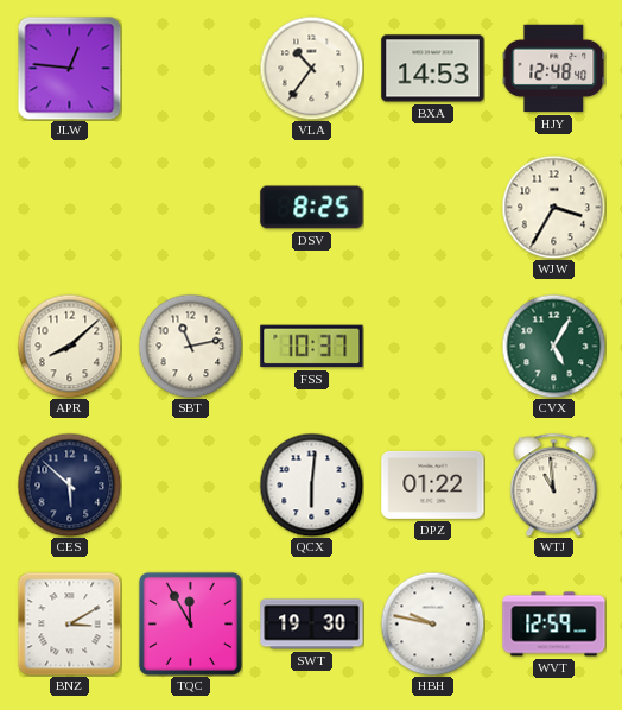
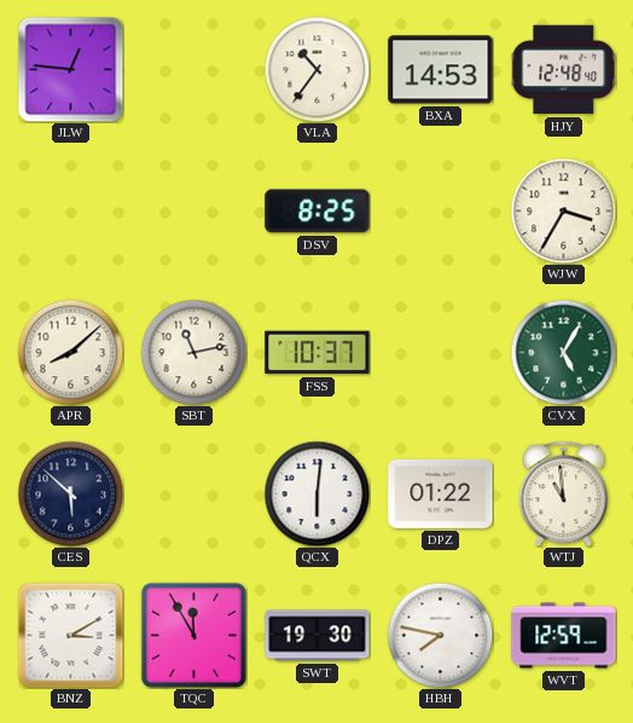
HBH: 9:47 -> 7:47
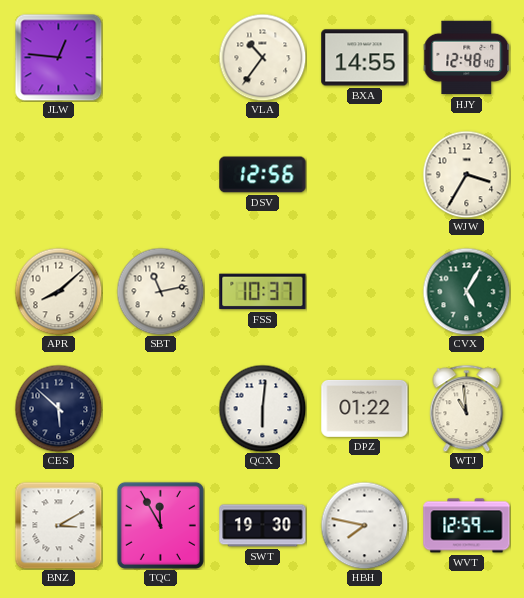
BXA: 14:53 -> 14:55
DSV: 8:25 -> 12:56
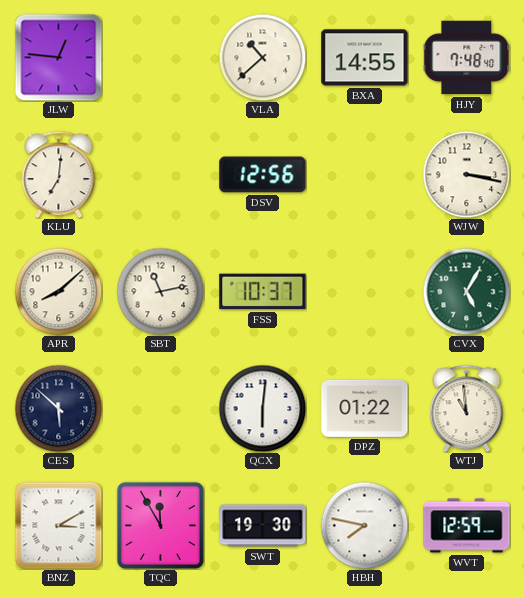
VLA: 10:36 -> 10:38
HJY: 12:48 -> 7:48
KLU: none -> 7:01
WJW: 3:35 -> 3:17
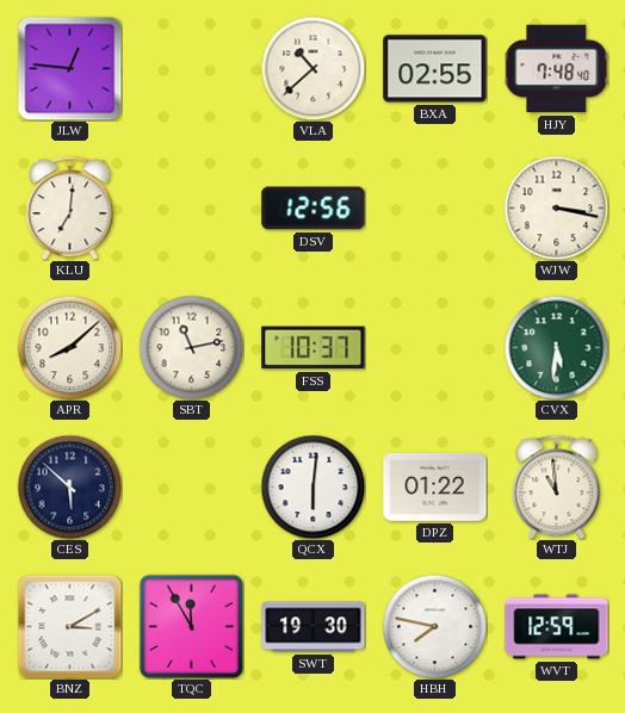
BXA: 14:55 -> 02:55
CVX: 5:05 -> 5:31
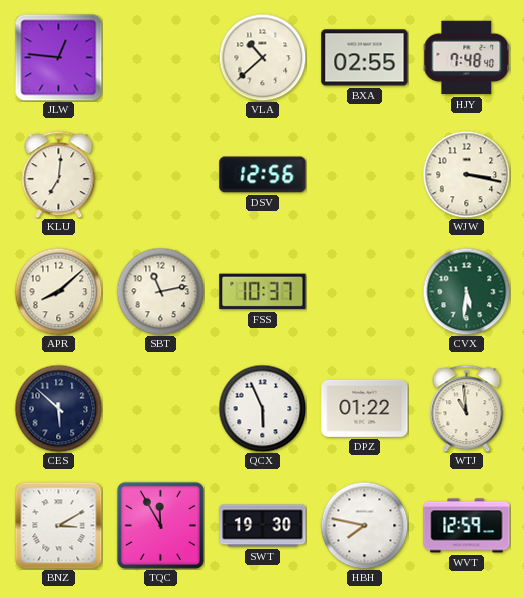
QCX: 6:01 -> 5:56
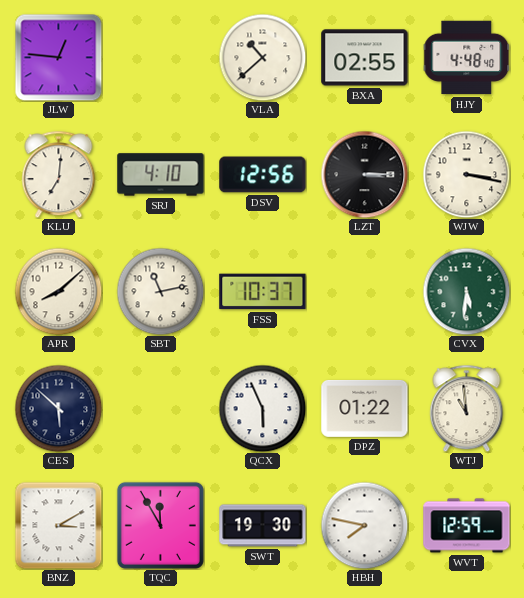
HJY: 7:48 -> 4:48
SRJ: none -> 4:10
LZT: none -> 3:15
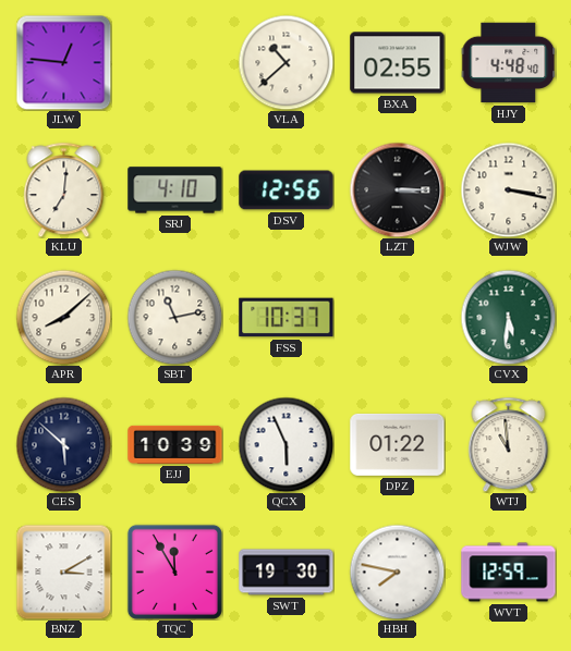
EJJ: none -> 10:39
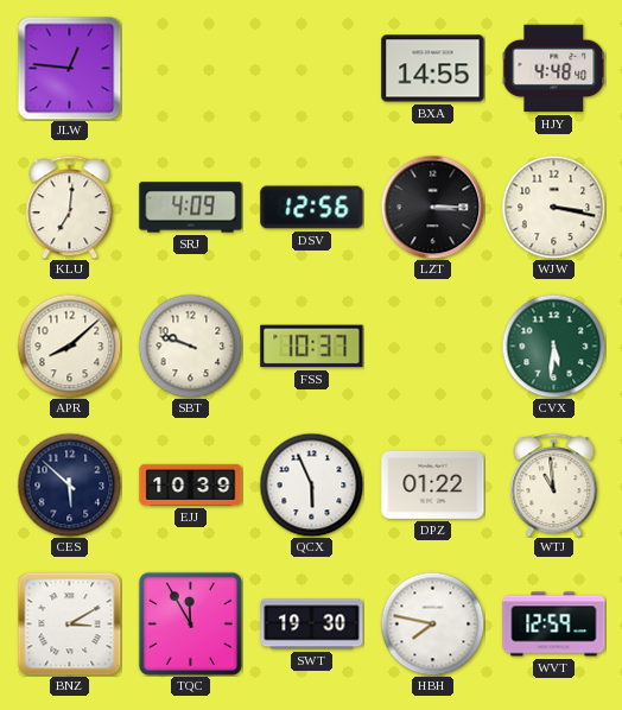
VLA: 10:38 -> none
BXA: 02:55 -> 14:55
SRJ: 4:10 -> 4:09
SBT: 11:13 -> 9:48
